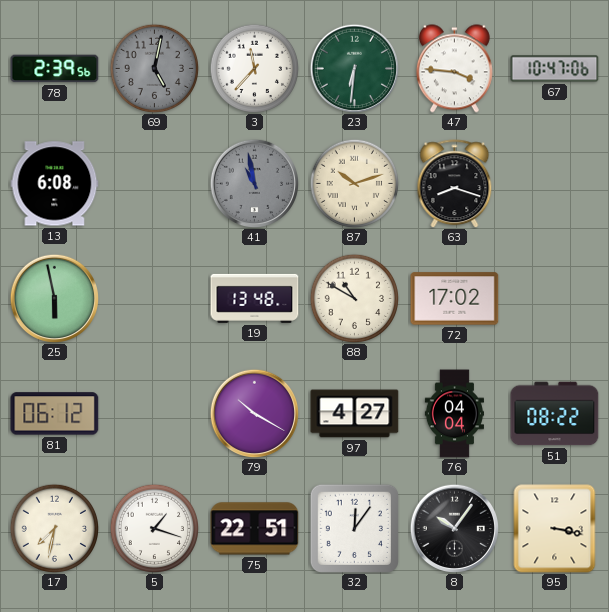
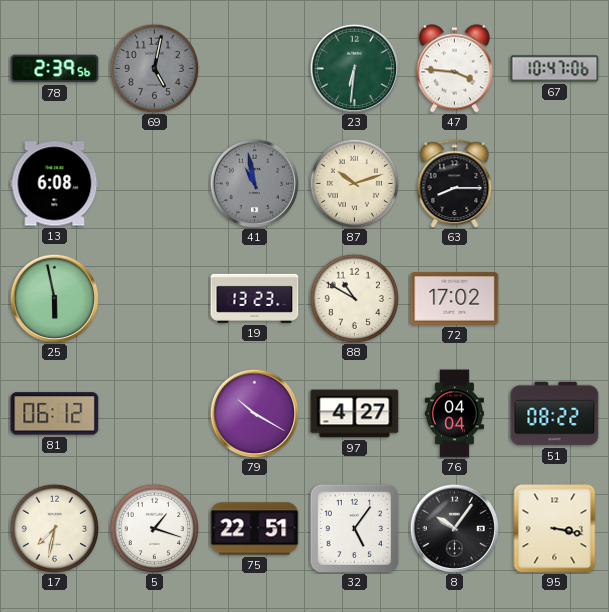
3: 11:37 -> none
63: 8:18 -> 8:15
19: 13:48 -> 13:23
32: 12:06 -> 5:06
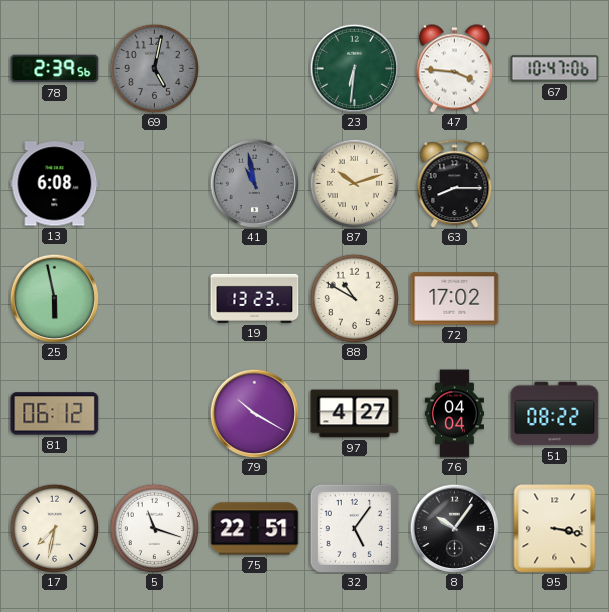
5: 1:18 -> 11:18
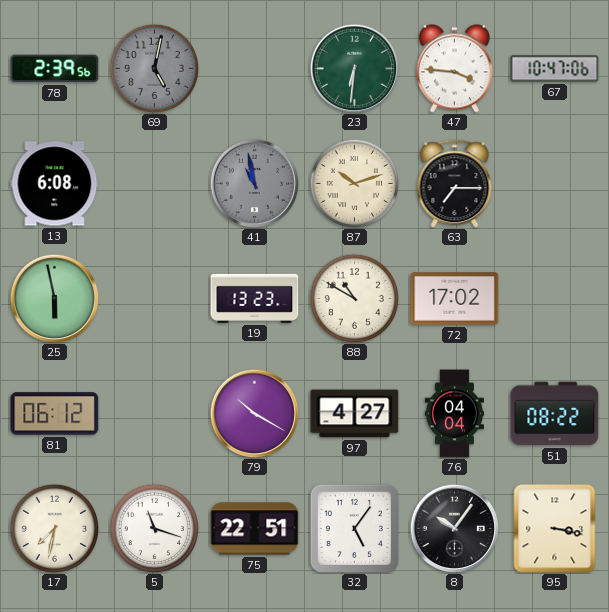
63: 8:15 -> 7:15
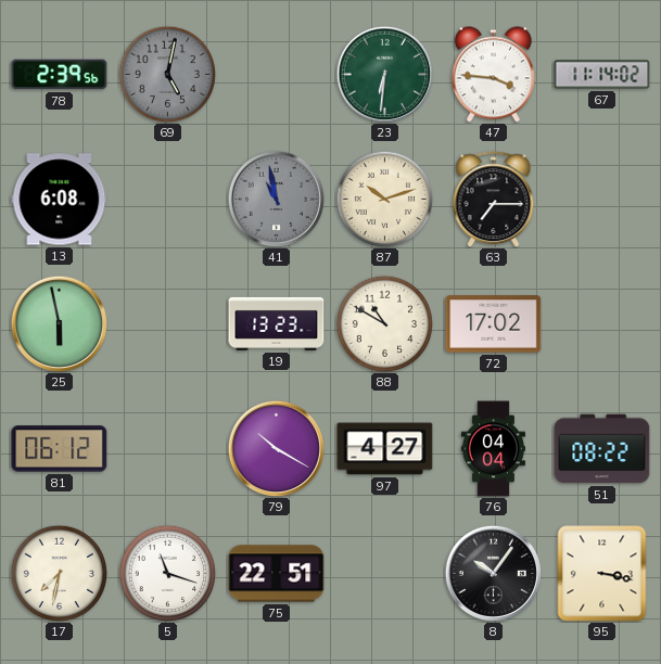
67: 10:47 -> 11:14
32: 5:06 -> none
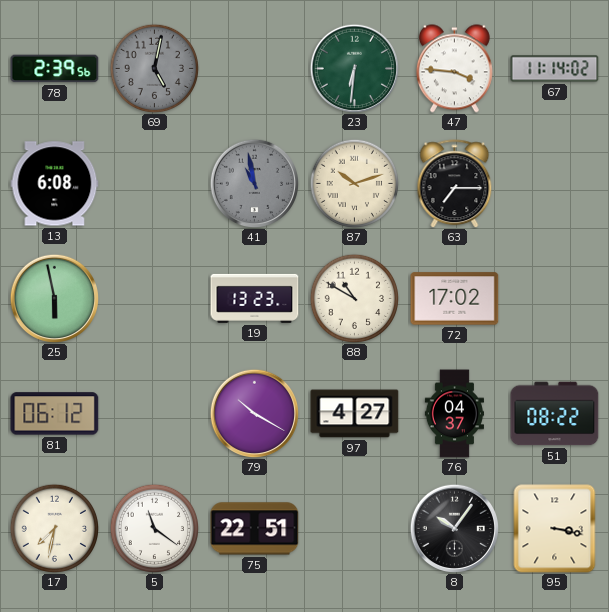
76: 04:04 -> 04:37
5: 11:18 -> 11:21
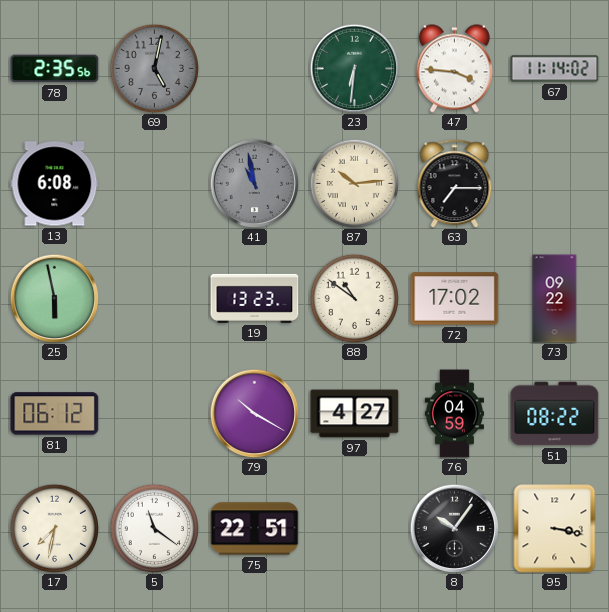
78: 2:39 -> 2:35
87: 10:12 -> 10:14
88: 10:50 -> 10:51
73: none -> 09:22
76: 04:37 -> 04:59
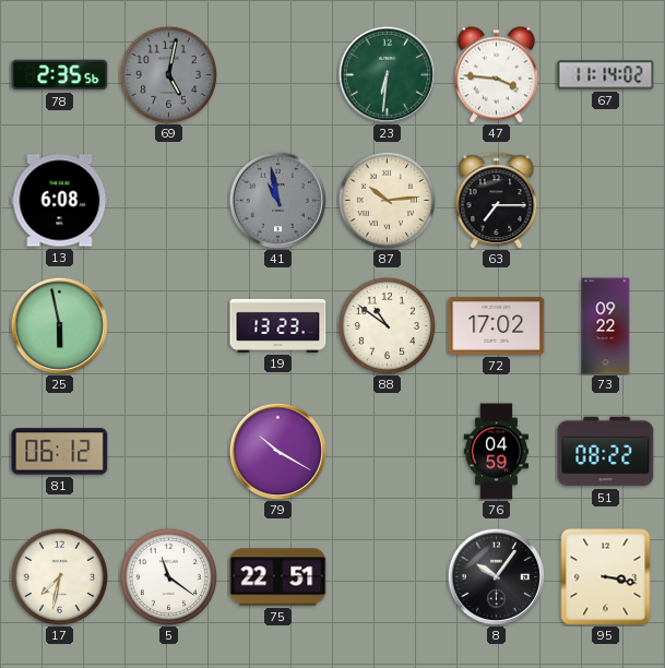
97: 4:27 -> none
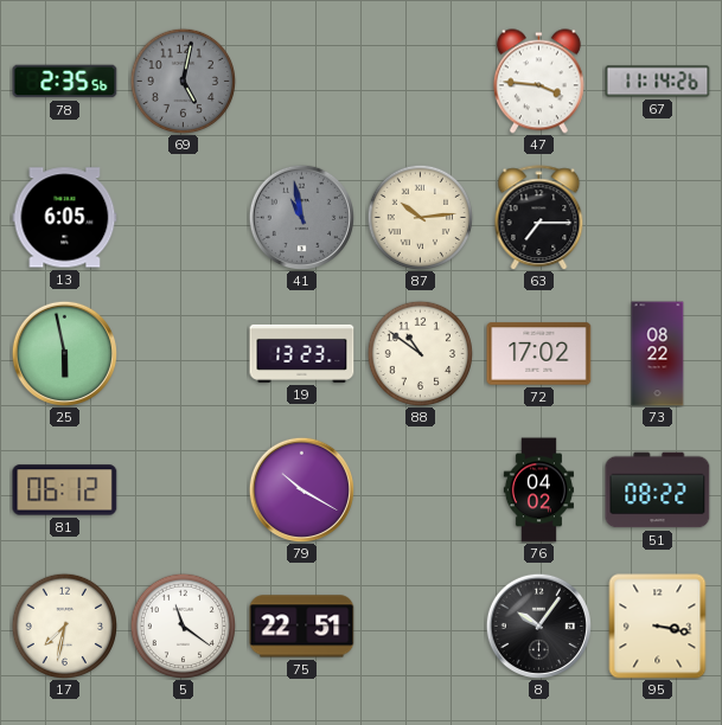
23: 6:31 -> none
67: 11:14:02 -> 11:14:26
13: 6:08 -> 6:05
73: 09:22 -> 08:22
76: 04:59 -> 04:02
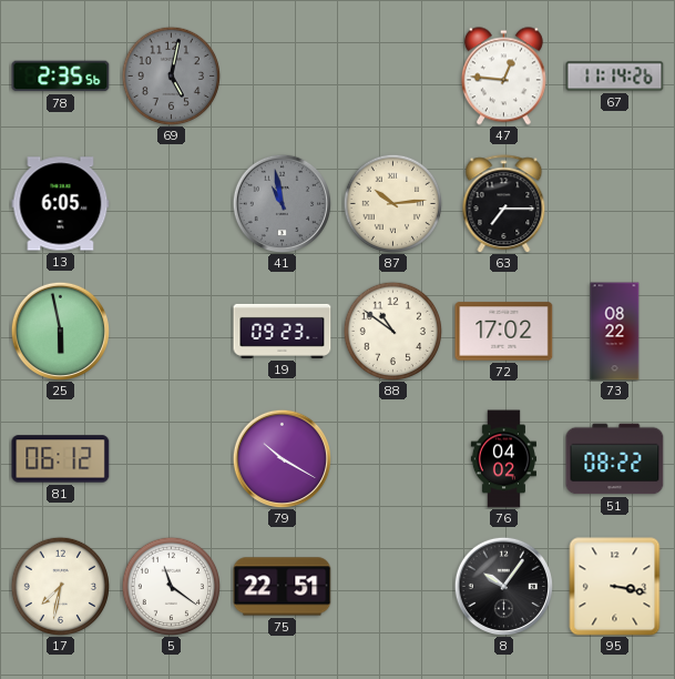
47: 3:46 -> 12:46
19: 13:23 -> 09:23
